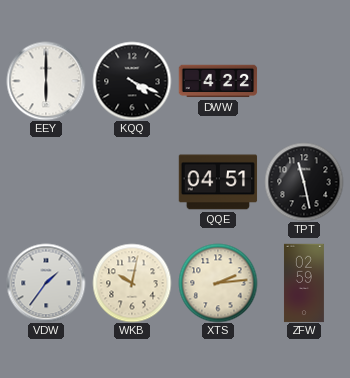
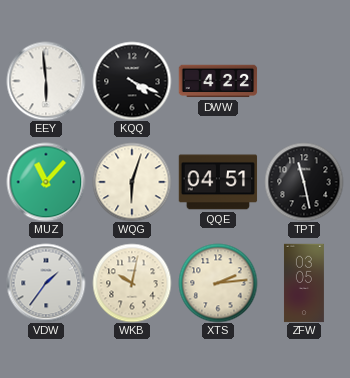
EEY: 6:00 -> 5:59
MUZ: none -> 11:07
WQG: none -> 6:03
ZFW: 02:59 -> 03:05
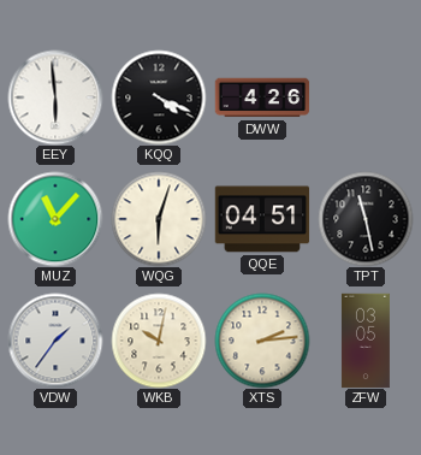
DWW: 4:22 -> 4:26
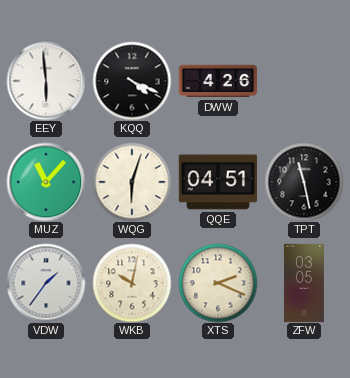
XTS: 2:14 -> 2:19
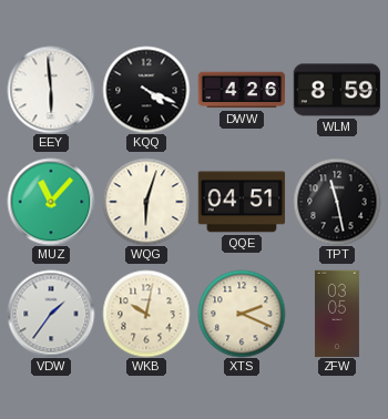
WLM: none -> 8:59
